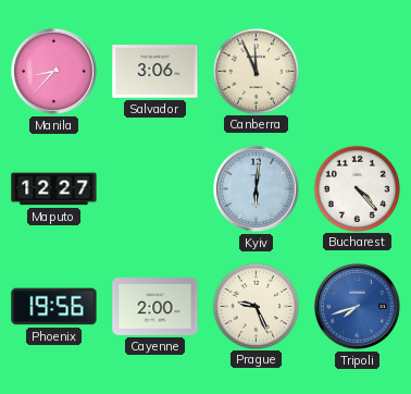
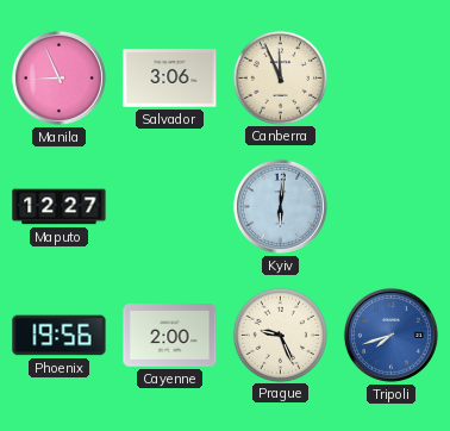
Manila: 8:37 -> 8:56
Bucharest: 4:23 -> none
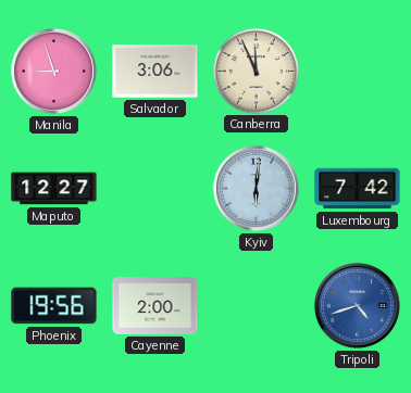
Manila: 8:56 -> 8:57
Luxembourg: none -> 7:42
Prague: 9:26 -> none
Tripoli: 7:42 -> 4:42
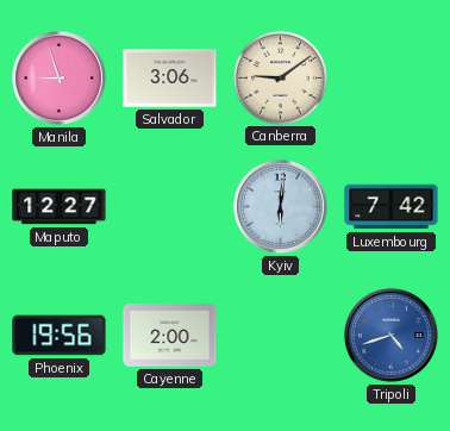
Canberra: 11:56 -> 9:09
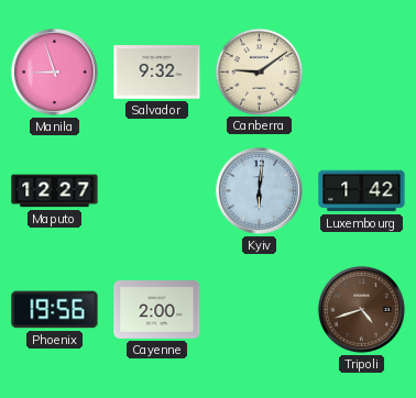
Salvador: 3:06 -> 9:32
Luxembourg: 7:42 -> 1:42
Tripoli dial: blue -> brown
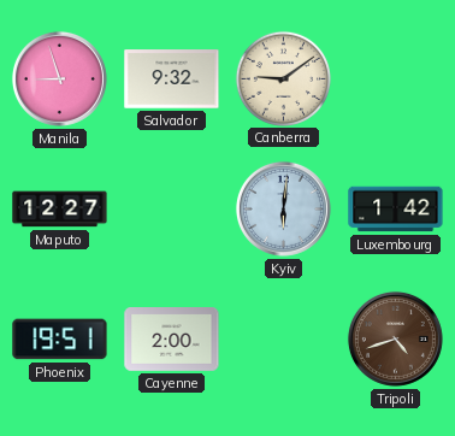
Phoenix: 19:56 -> 19:51
